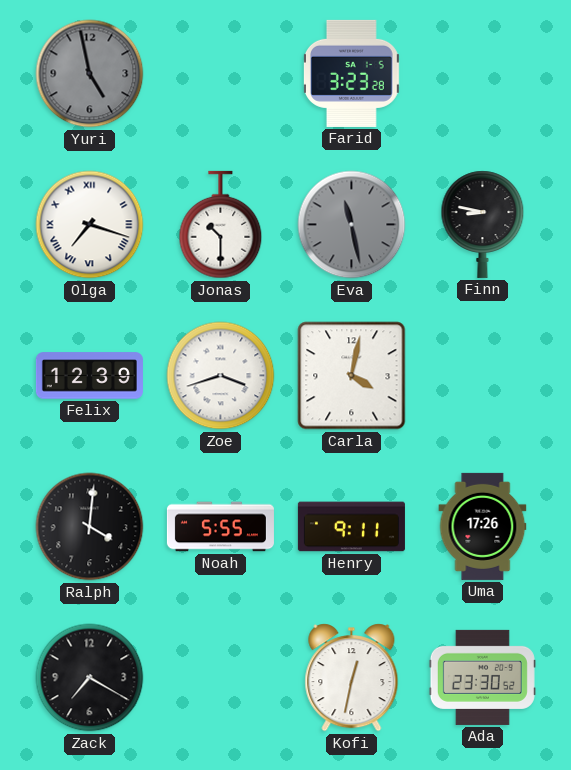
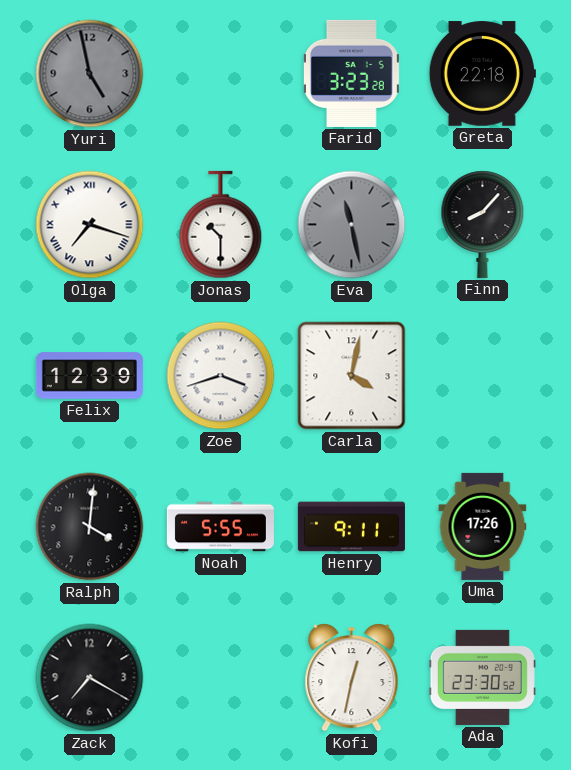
Greta: none -> 22:18
Finn: 8:47 -> 8:07
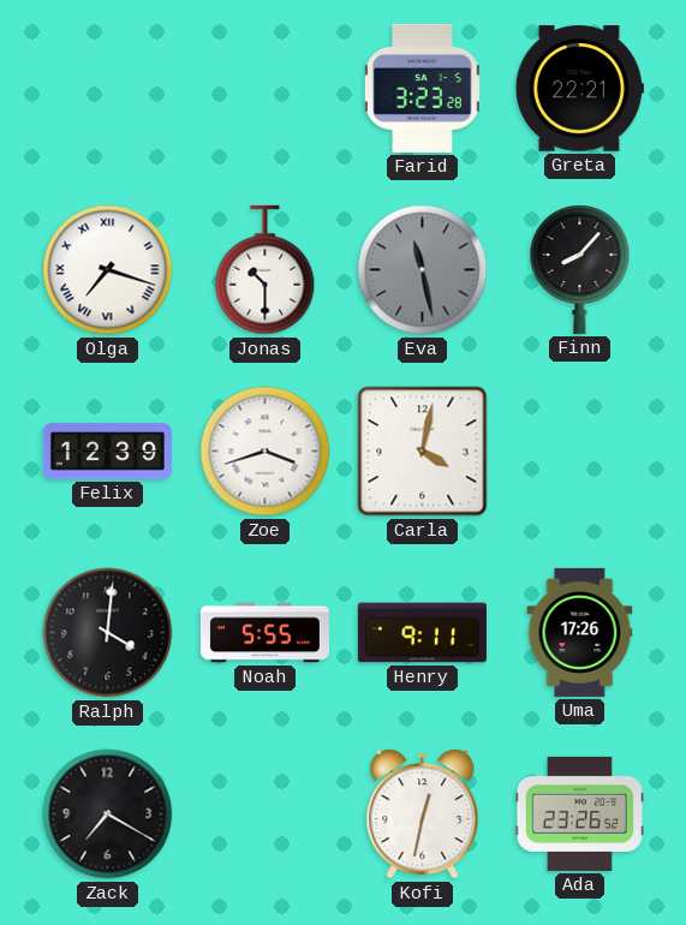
Yuri: 4:58 -> none
Greta: 22:18 -> 22:21
Ada: 23:30 -> 23:26
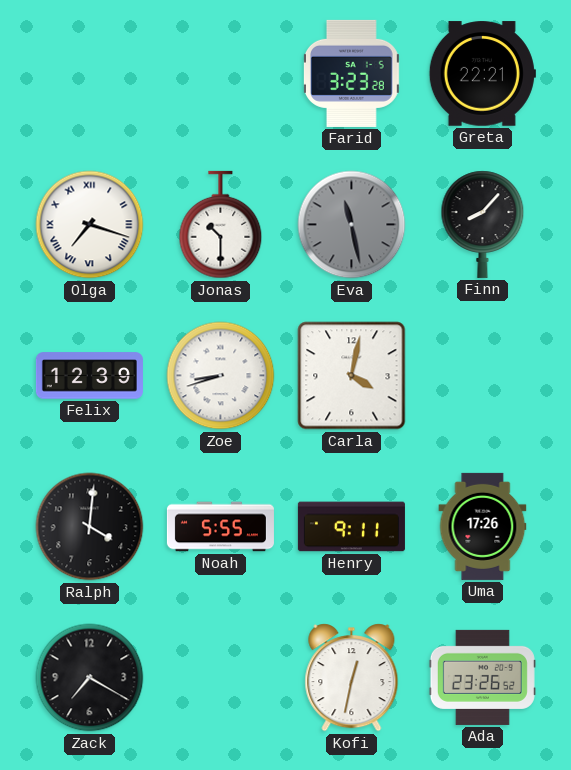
Zoe: 3:42 -> 8:42
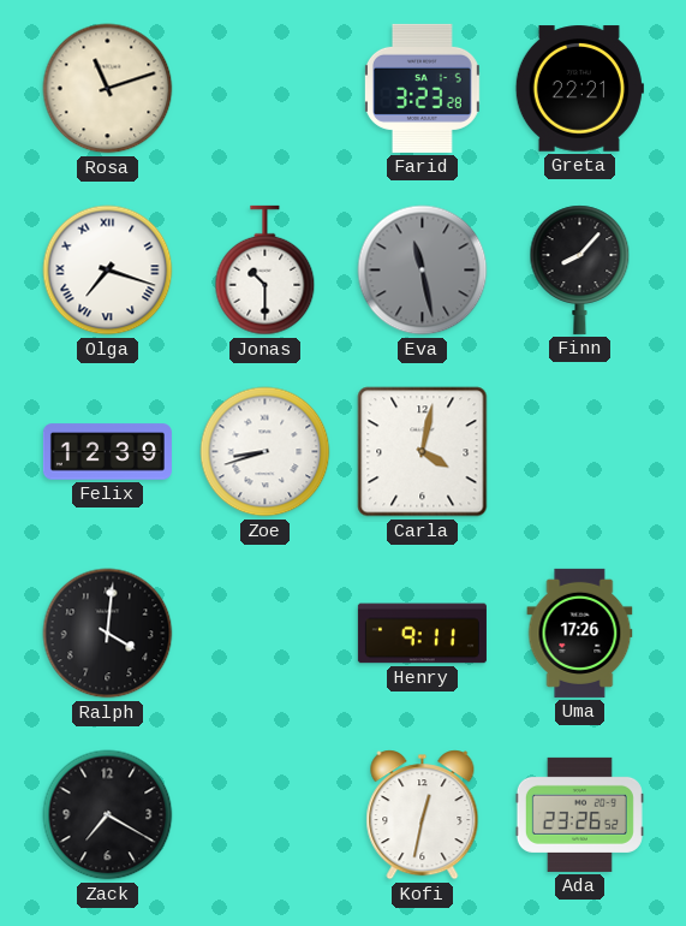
Rosa: none -> 11:12
Noah: 5:55 -> none
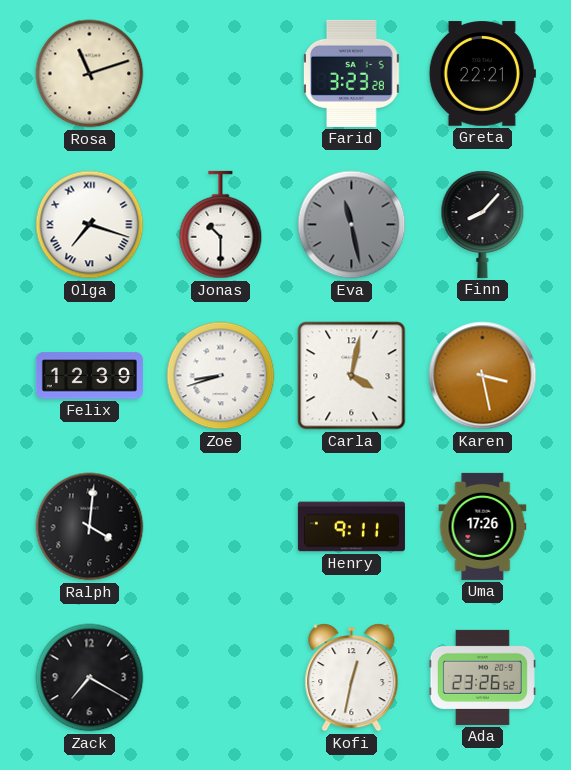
Karen: none -> 3:28
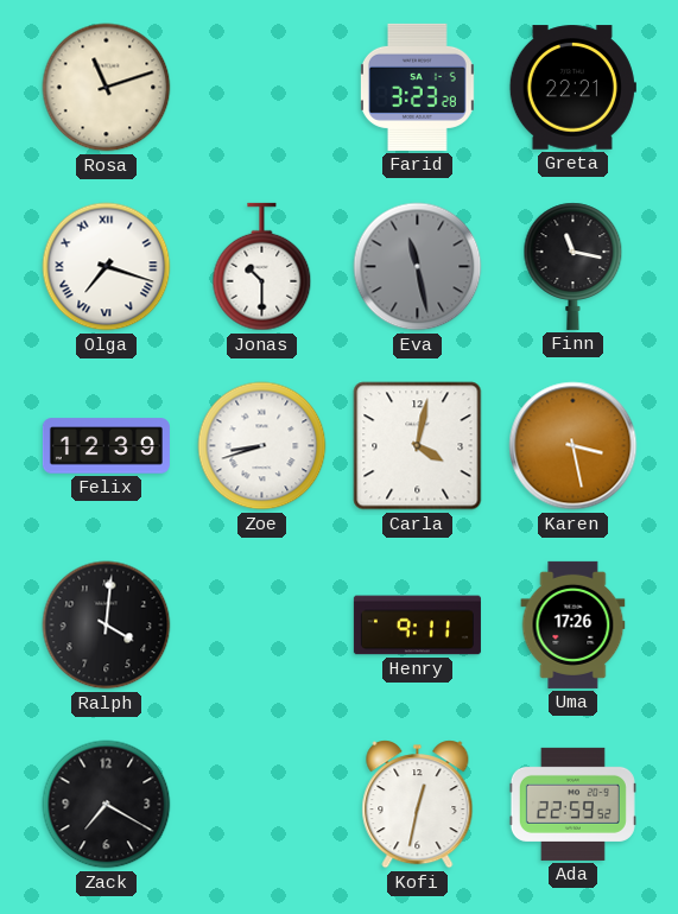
Finn: 8:07 -> 11:17
Ada: 23:26 -> 22:59
